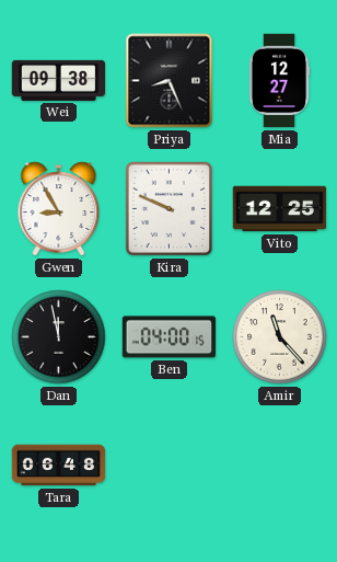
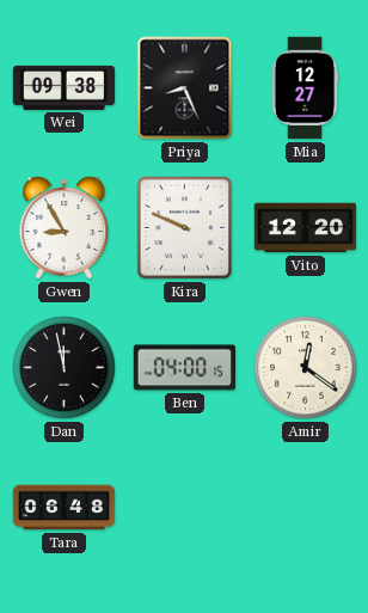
Vito: 12:25 -> 12:20
Amir: 11:23 -> 12:21
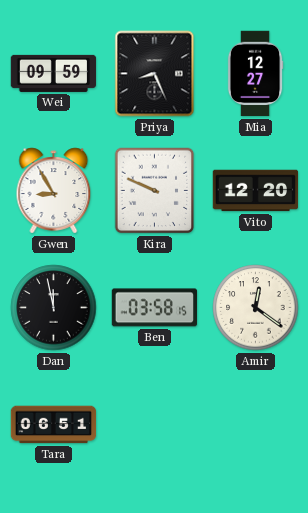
Wei: 09:38 -> 09:59
Ben: 04:00 -> 03:58
Tara: 06:48 -> 06:51
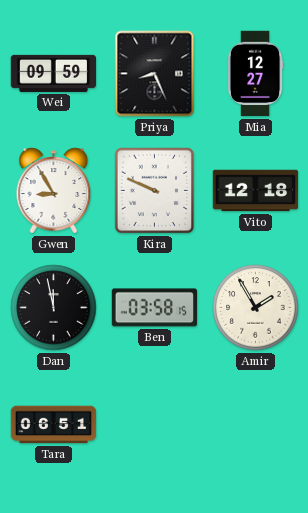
Vito: 12:20 -> 12:18
Amir: 12:21 -> 1:55
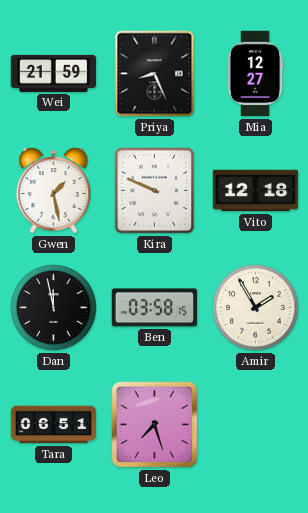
Wei: 09:59 -> 21:59
Gwen: 8:55 -> 1:28
Leo: none -> 7:27
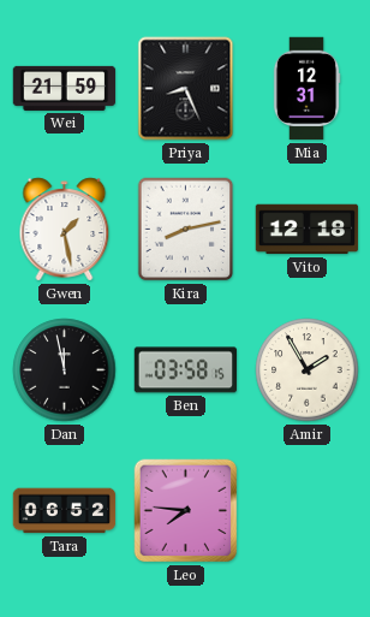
Mia: 12:27 -> 12:31
Kira: 9:49 -> 8:13
Tara: 06:51 -> 06:52
Leo: 7:27 -> 7:46
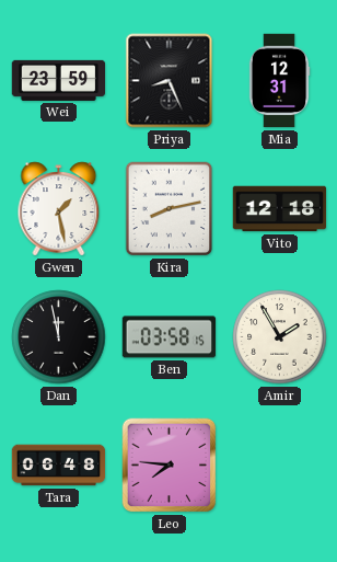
Wei: 21:59 -> 23:59
Tara: 06:52 -> 06:48
